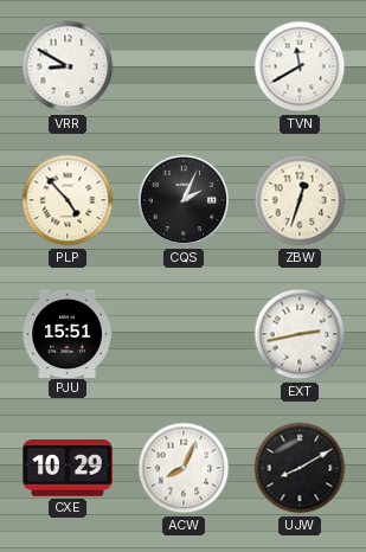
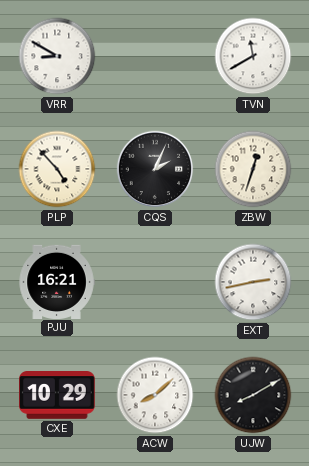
PJU: 15:51 -> 16:21
ACW: 8:04 -> 8:08
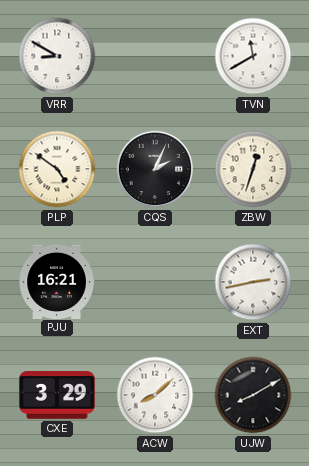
PLP: 4:53 -> 4:51
CXE: 10:29 -> 3:29
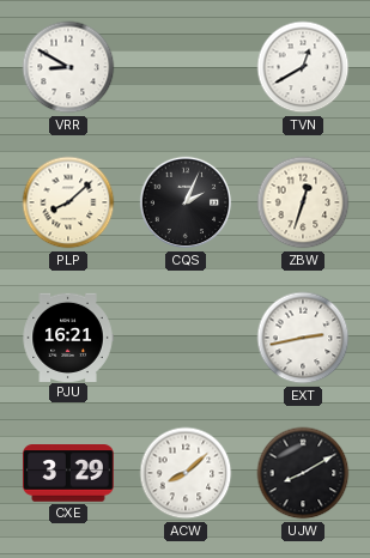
TVN: 11:40 -> 12:40
PLP: 4:51 -> 8:08
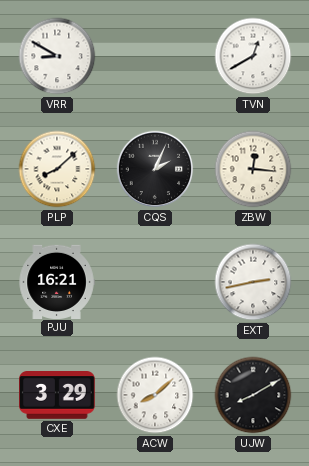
ZBW: 12:33 -> 12:16
